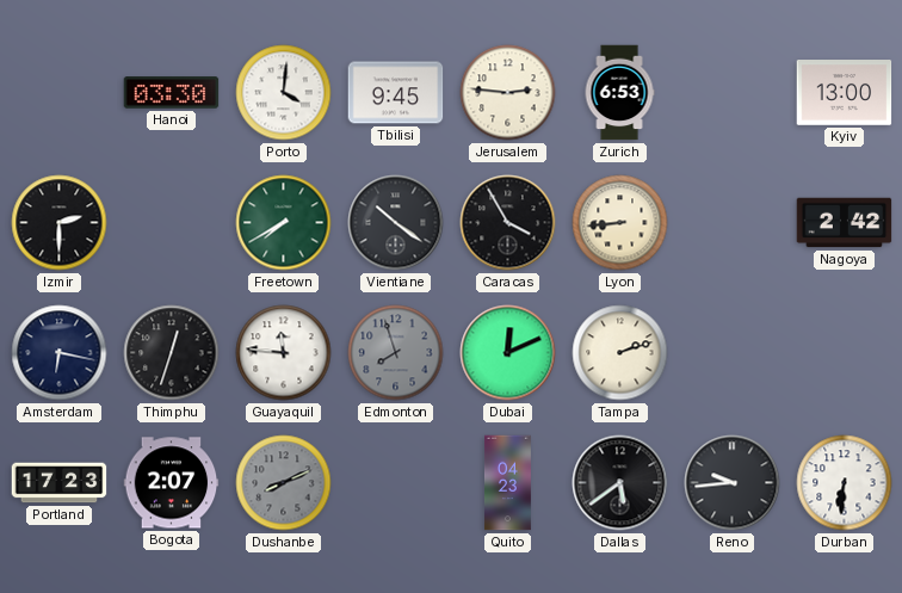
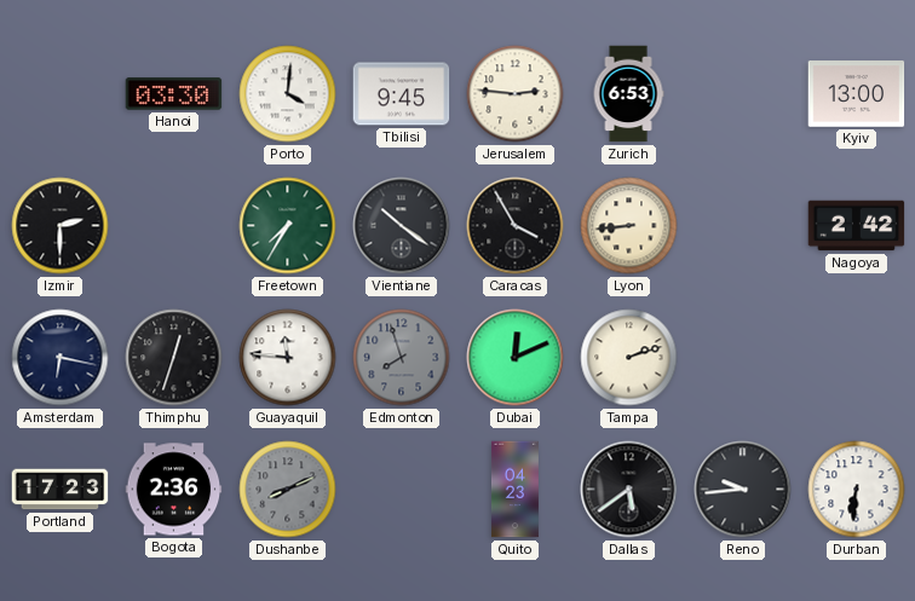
Freetown: 7:40 -> 7:35
Bogota: 2:07 -> 2:36
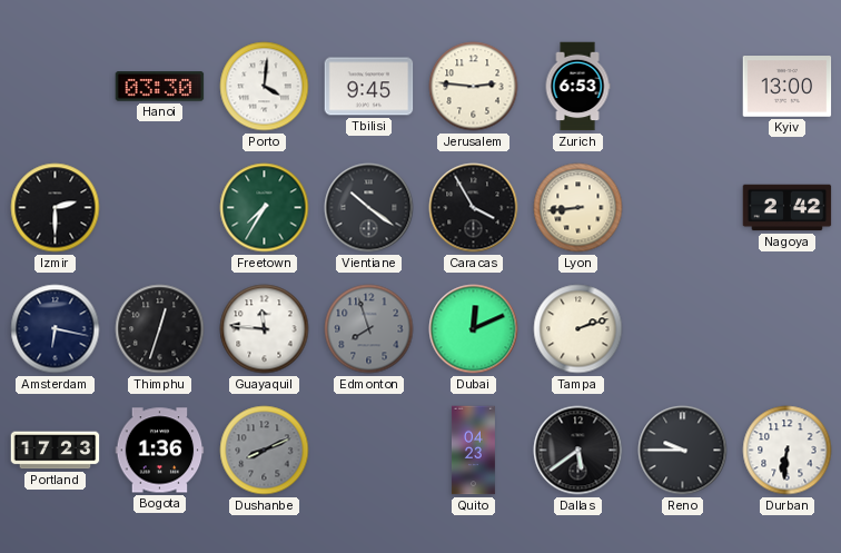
Bogota: 2:36 -> 1:36
Reno: 9:44 -> 9:45
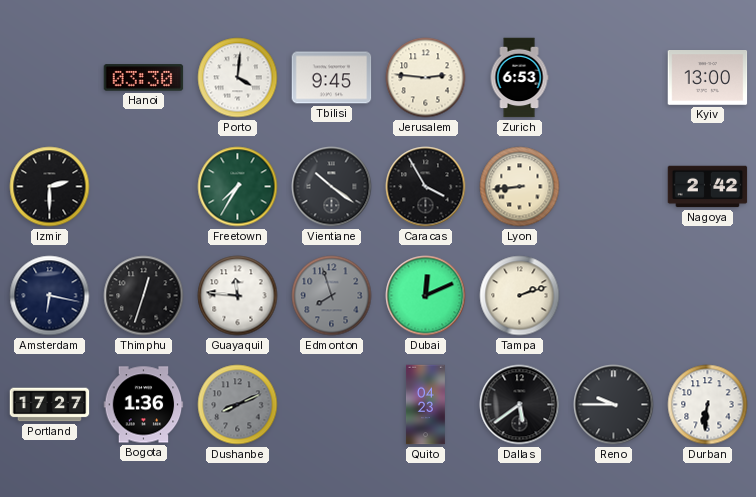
Portland: 17:23 -> 17:27
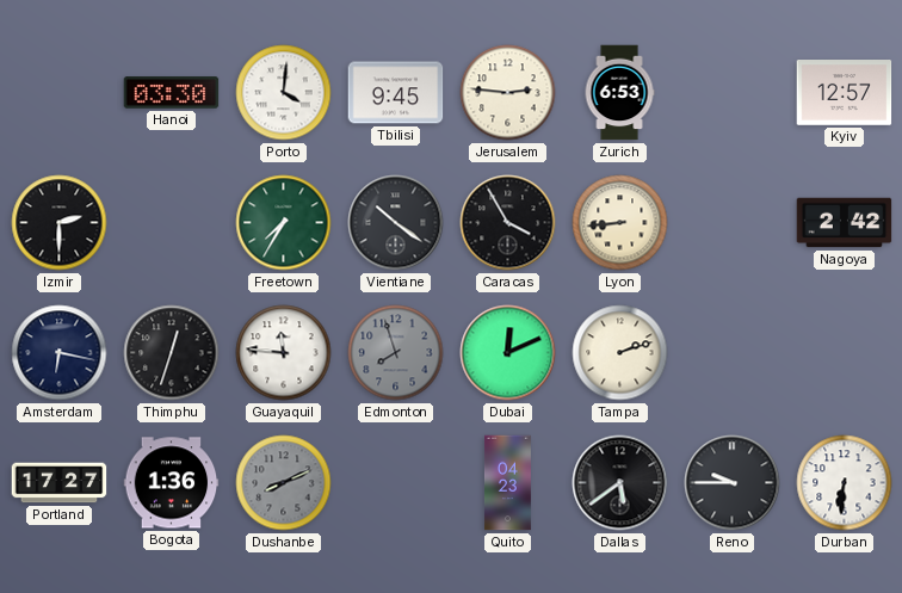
Kyiv: 13:00 -> 12:57
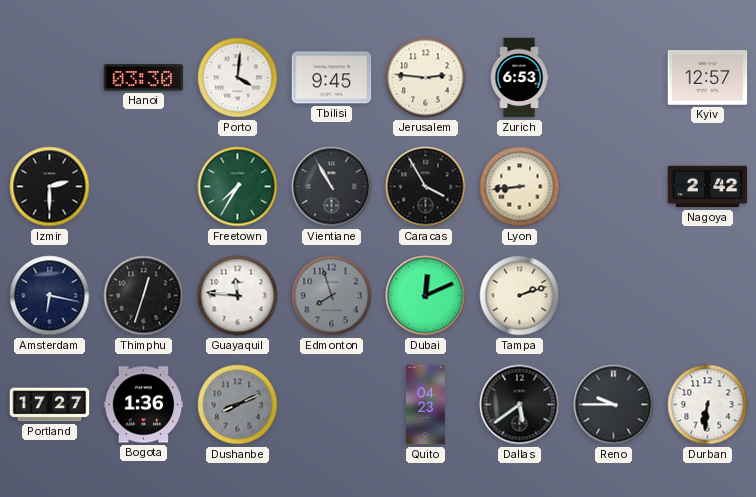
Vientiane: 10:21 -> 10:55
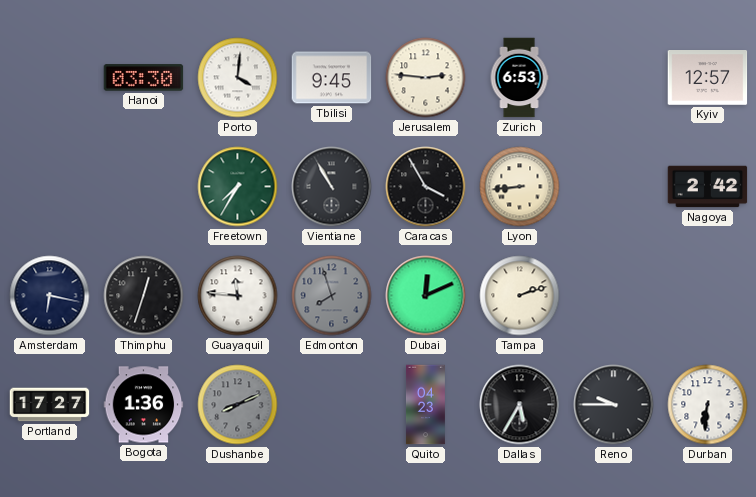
Izmir: 2:30 -> none
Dallas: 5:39 -> 5:35
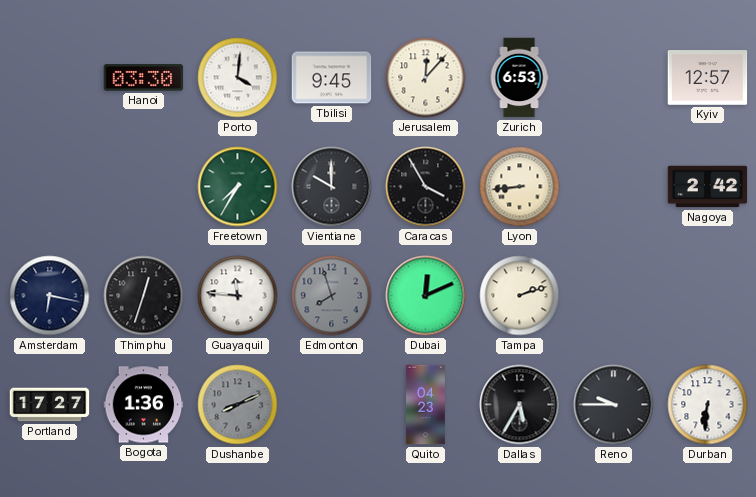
Jerusalem: 2:46 -> 12:07
Vientiane: 10:55 -> 10:00
